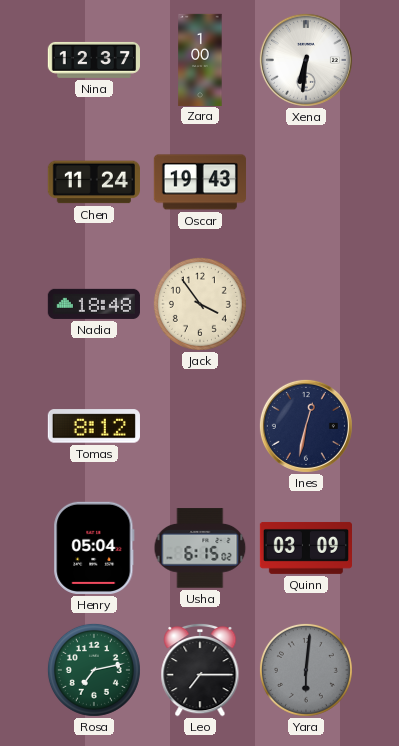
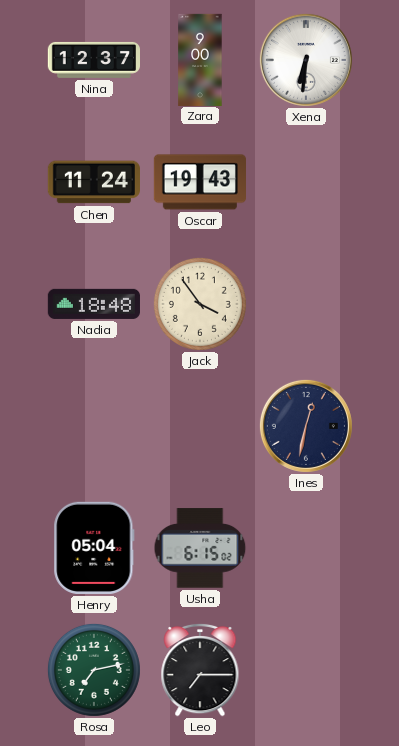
Zara: 1:00 -> 9:00
Tomas: 8:12 -> none
Quinn: 03:09 -> none
Yara: 6:01 -> none
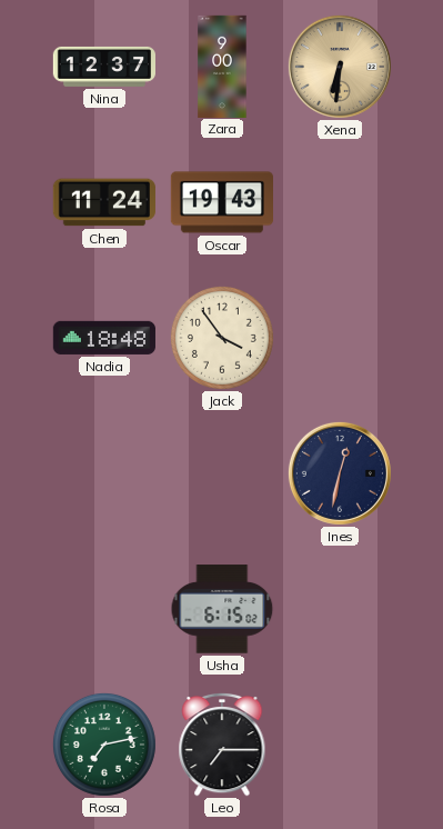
Xena dial: white -> champagne
Henry: 05:04 -> none
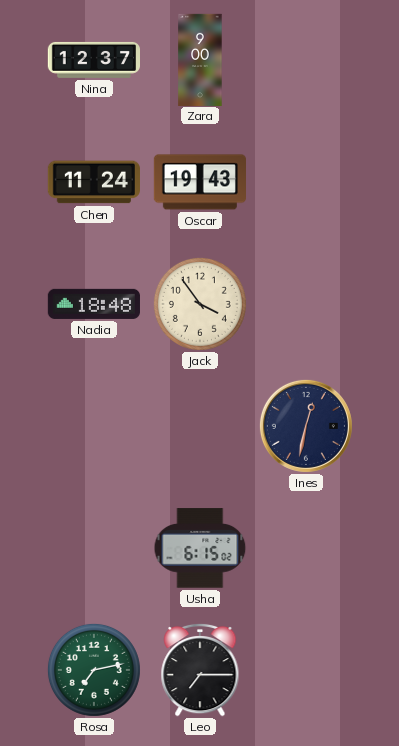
Xena: 6:31 -> none
